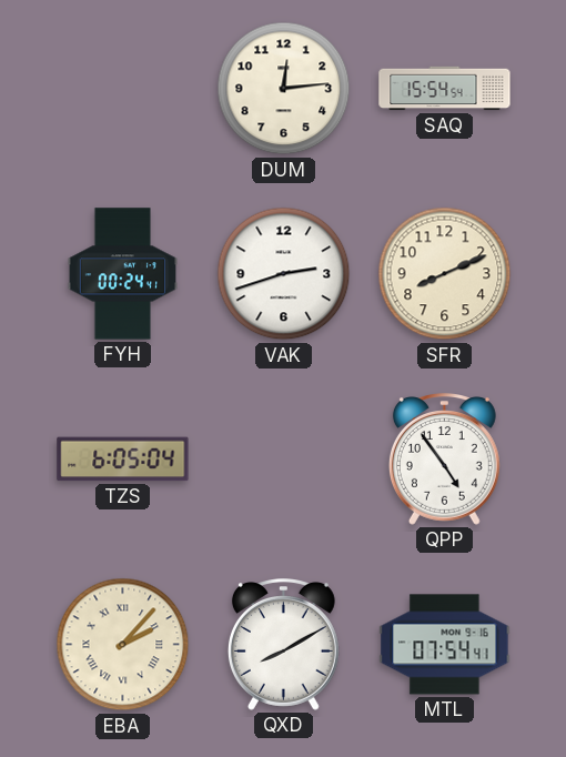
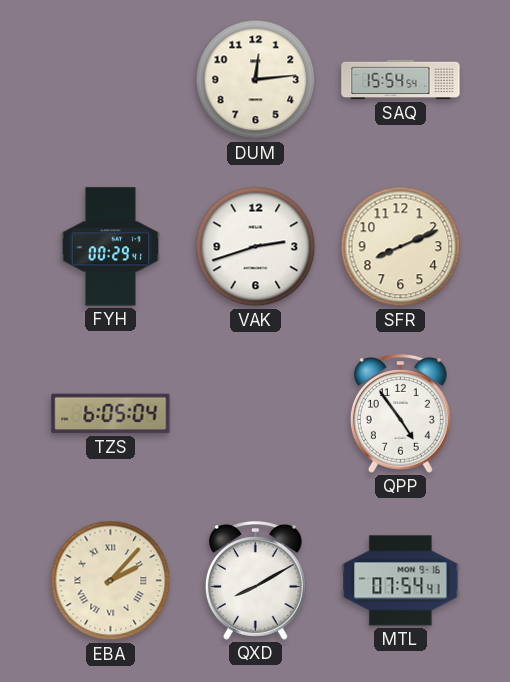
FYH: 00:24 -> 00:29
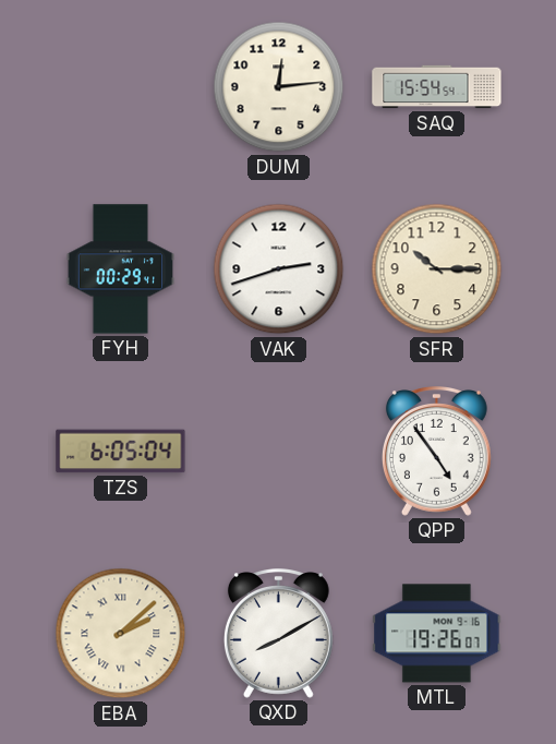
SFR: 8:11 -> 10:15
EBA: 2:07 -> 2:08
MTL: 07:54 -> 19:26
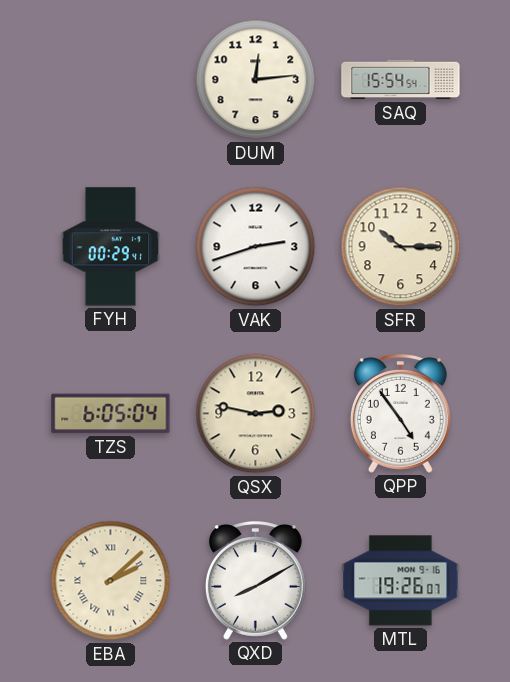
QSX: none -> 2:47
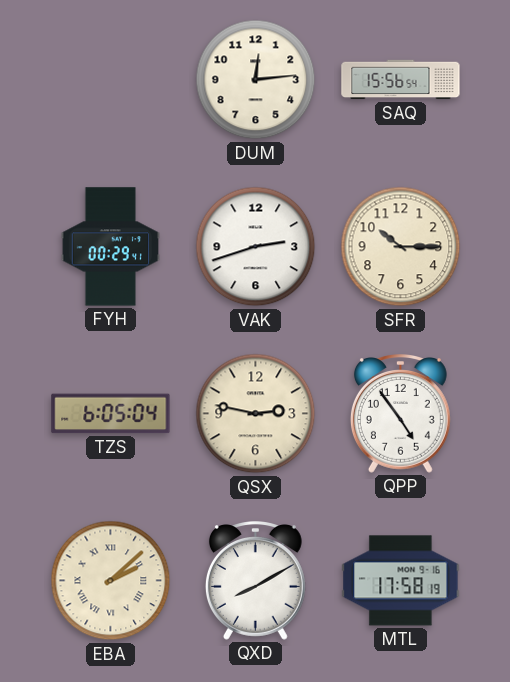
SAQ: 15:54 -> 15:56
MTL: 19:26 -> 17:58
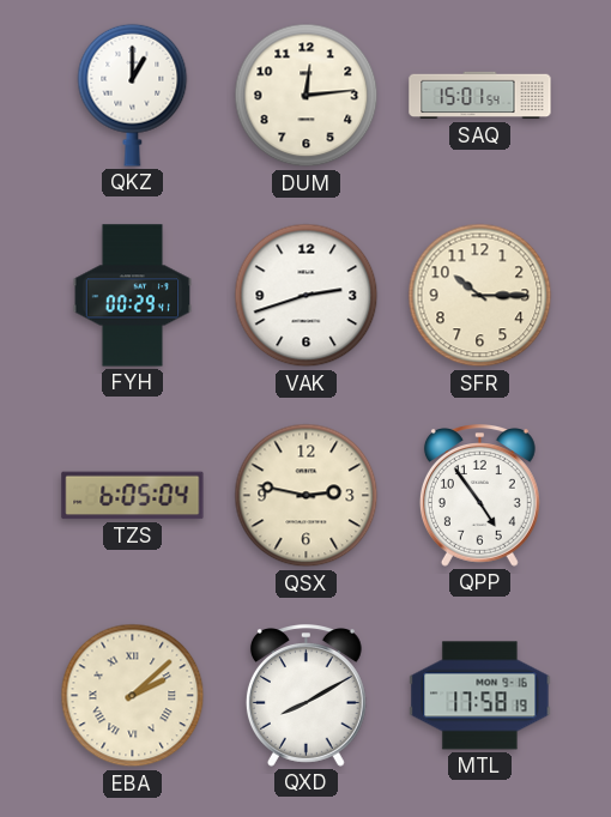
QKZ: none -> 1:00
SAQ: 15:56 -> 15:01
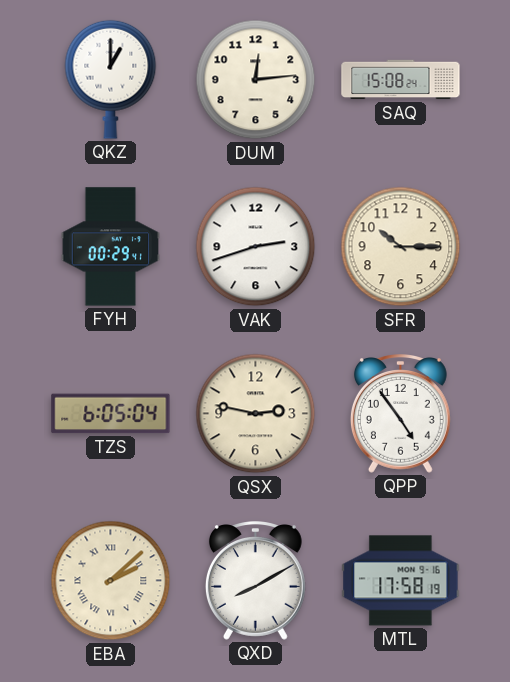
SAQ: 15:01 -> 15:08
